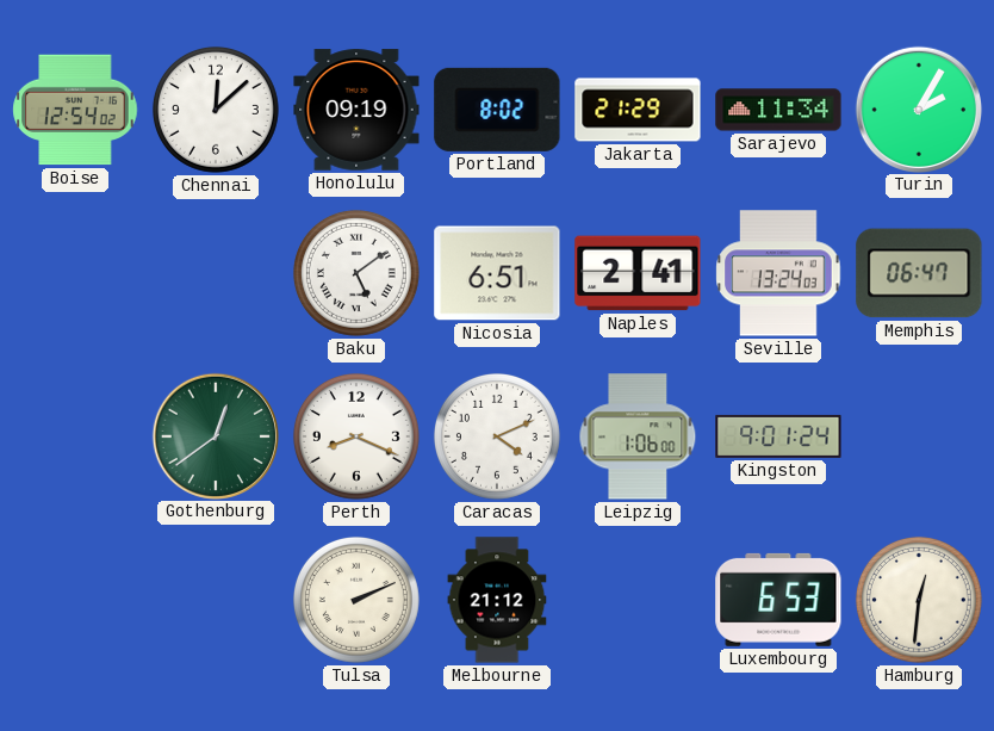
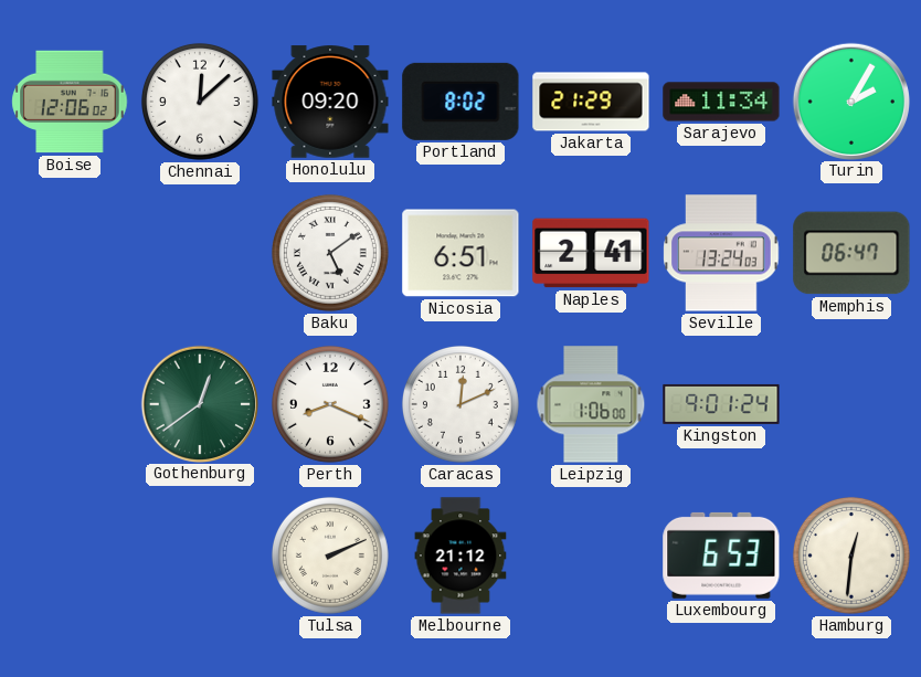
Boise: 12:54 -> 12:06
Honolulu: 09:19 -> 09:20
Caracas: 4:11 -> 12:11
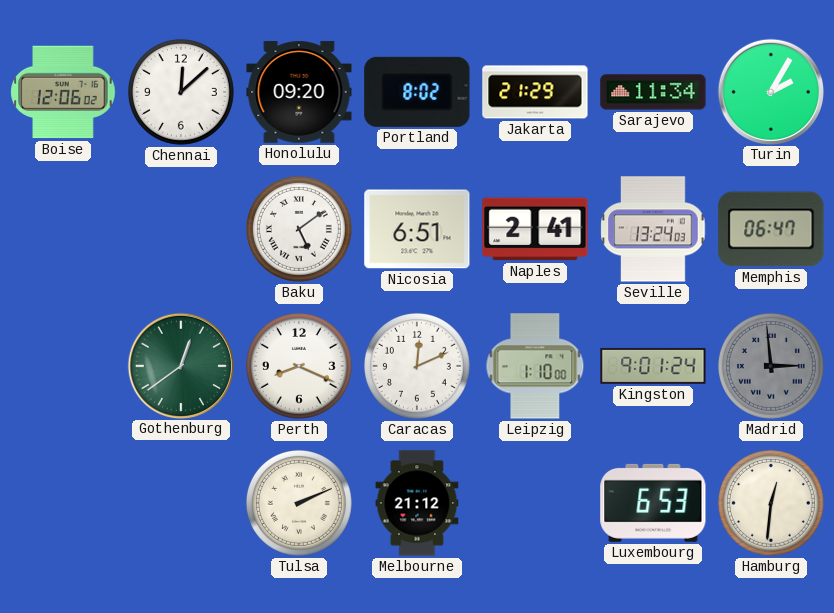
Leipzig: 1:06 -> 1:10
Madrid: none -> 2:59
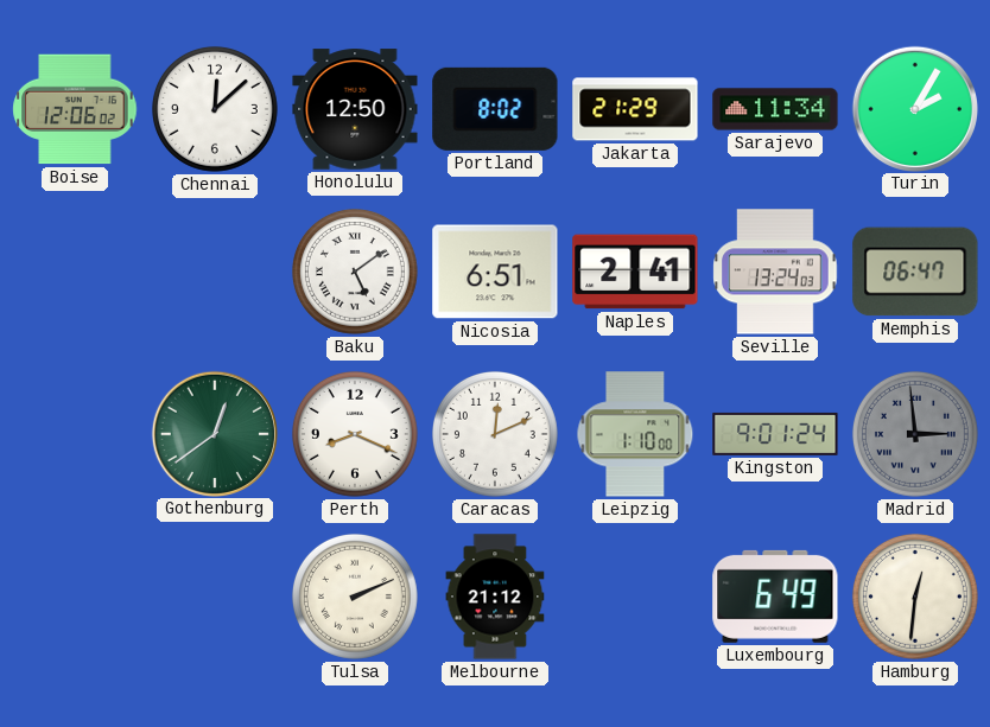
Honolulu: 09:20 -> 12:50
Luxembourg: 6:53 -> 6:49
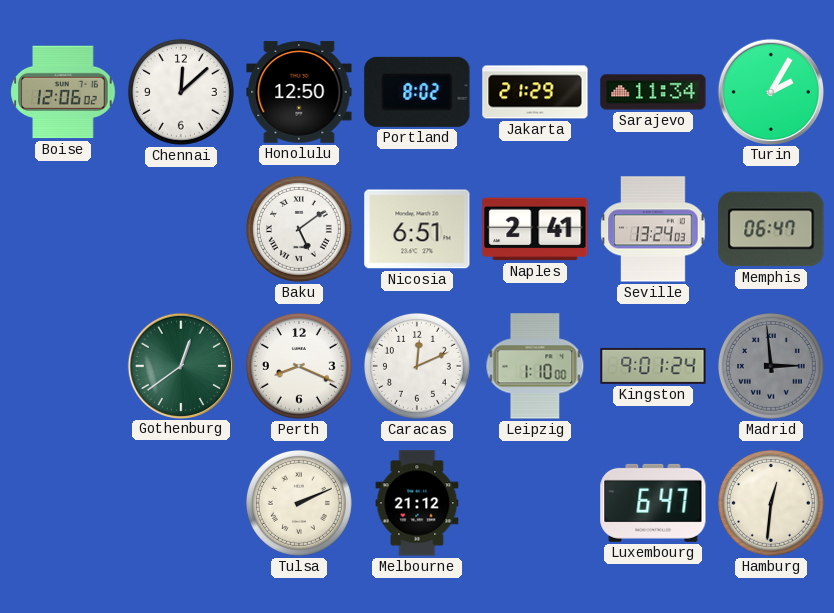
Luxembourg: 6:49 -> 6:47
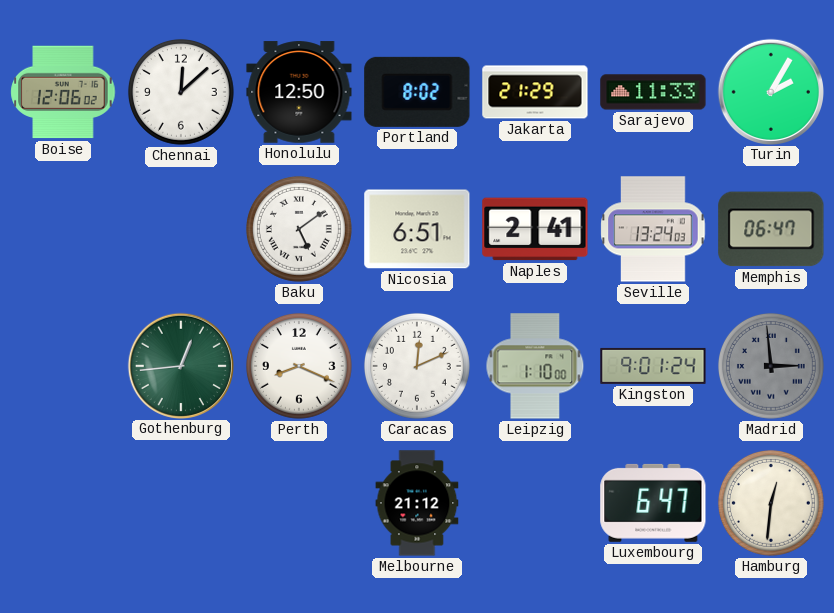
Sarajevo: 11:34 -> 11:33
Gothenburg: 12:39 -> 12:44
Tulsa: 2:11 -> none
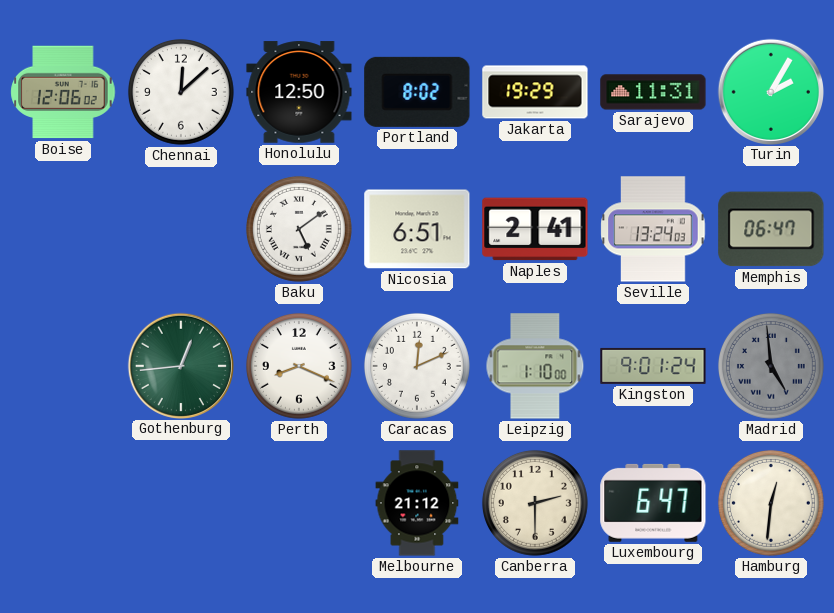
Jakarta: 21:29 -> 19:29
Sarajevo: 11:33 -> 11:31
Madrid: 2:59 -> 4:59
Canberra: none -> 2:30
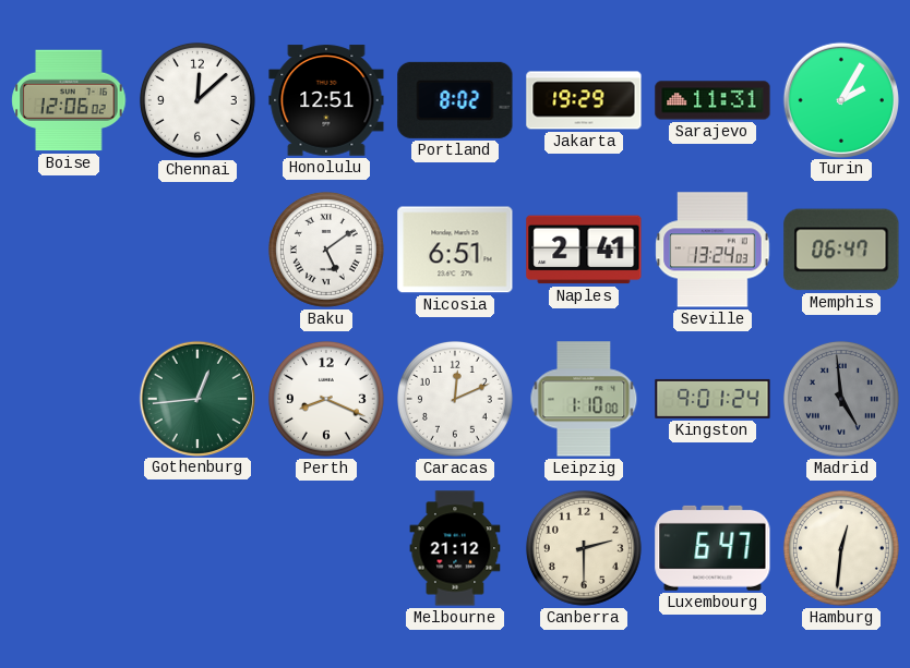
Honolulu: 12:50 -> 12:51
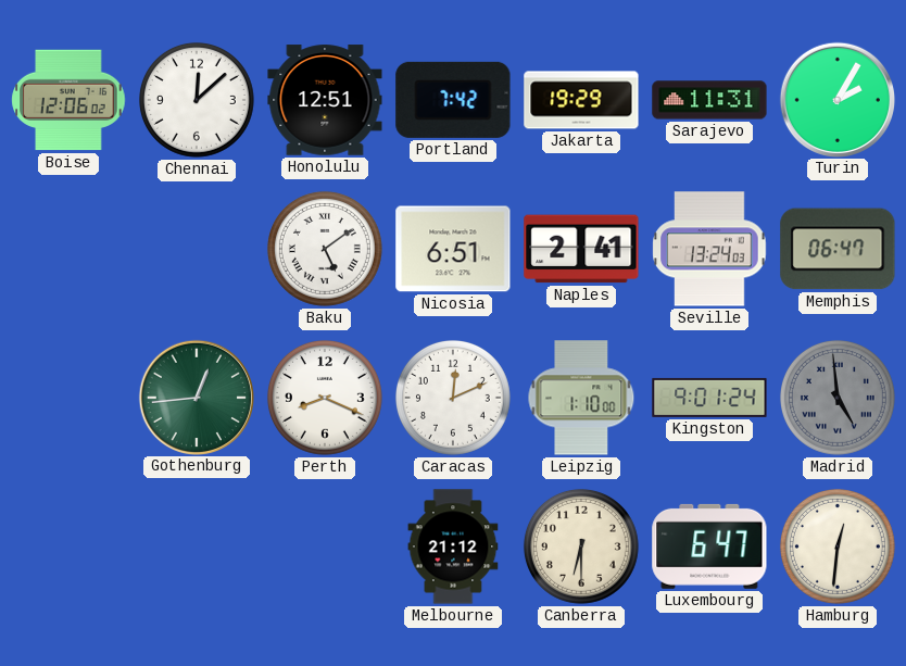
Portland: 8:02 -> 7:42
Canberra: 2:30 -> 6:30
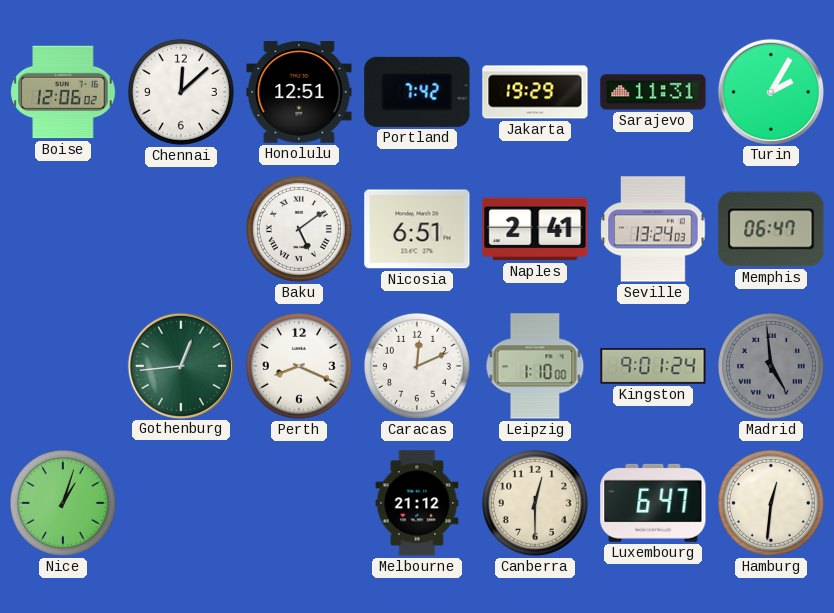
Nice: none -> 1:03
Canberra: 6:30 -> 12:30
